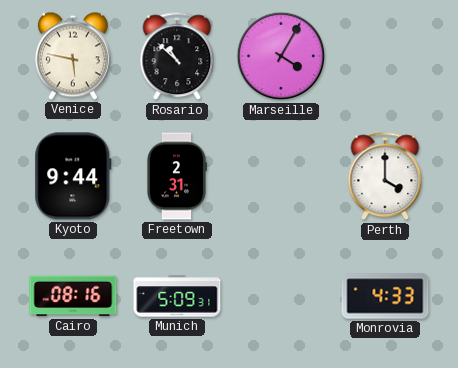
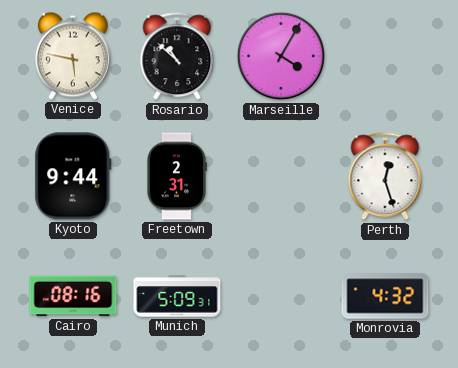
Perth: 4:00 -> 12:27
Monrovia: 4:33 -> 4:32
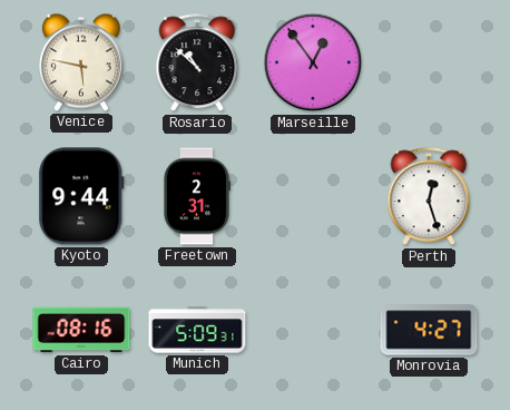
Marseille: 4:05 -> 12:54
Monrovia: 4:32 -> 4:27
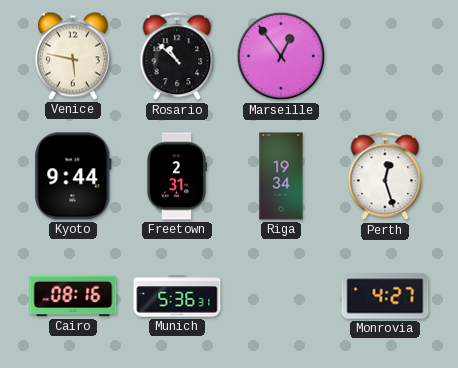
Riga: none -> 19:34
Munich: 5:09 -> 5:36
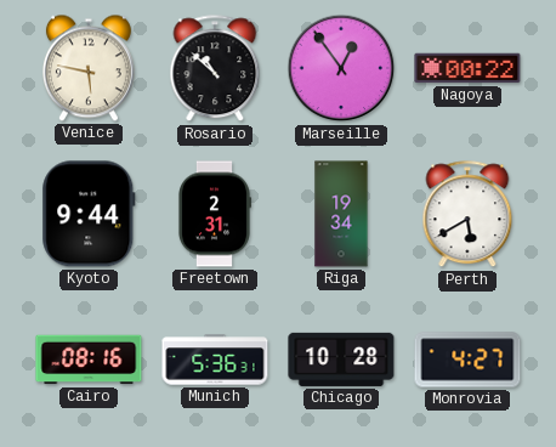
Nagoya: none -> 00:22
Perth: 12:27 -> 5:40
Chicago: none -> 10:28
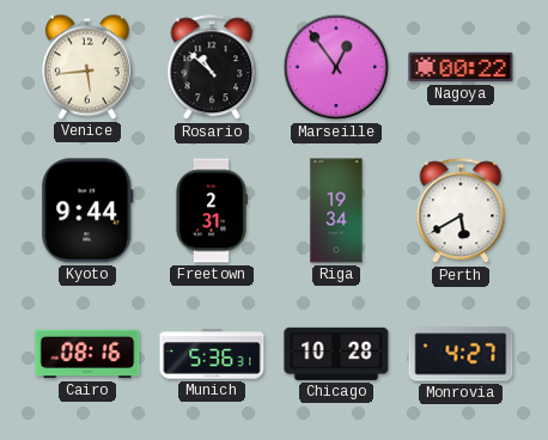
Venice: 5:47 -> 5:44
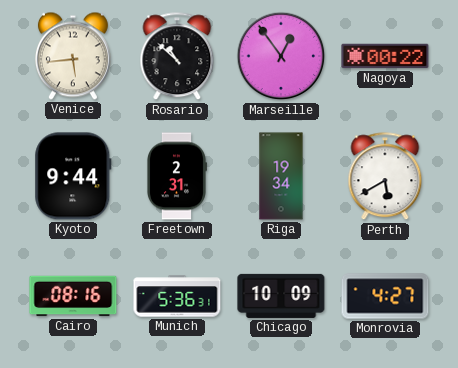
Chicago: 10:28 -> 10:09
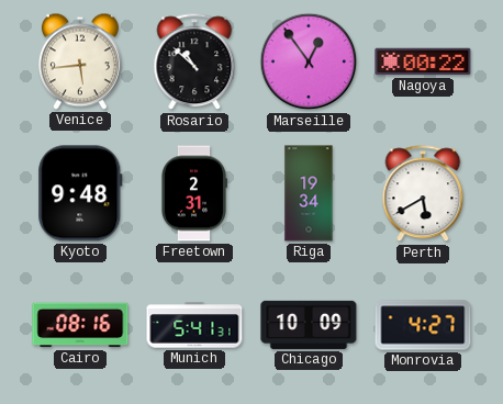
Kyoto: 9:44 -> 9:48
Munich: 5:36 -> 5:41
